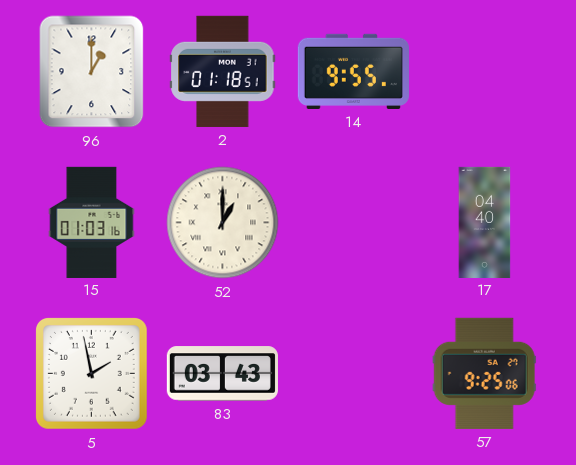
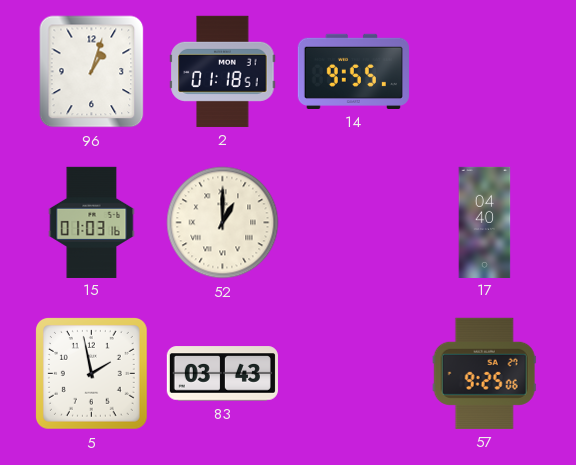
96: 1:00 -> 1:03
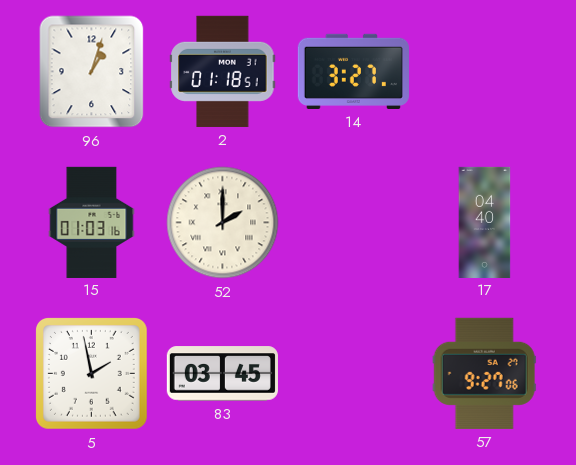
14: 9:55 -> 3:27
52: 1:00 -> 2:00
83: 03:43 -> 03:45
57: 9:25 -> 9:27
